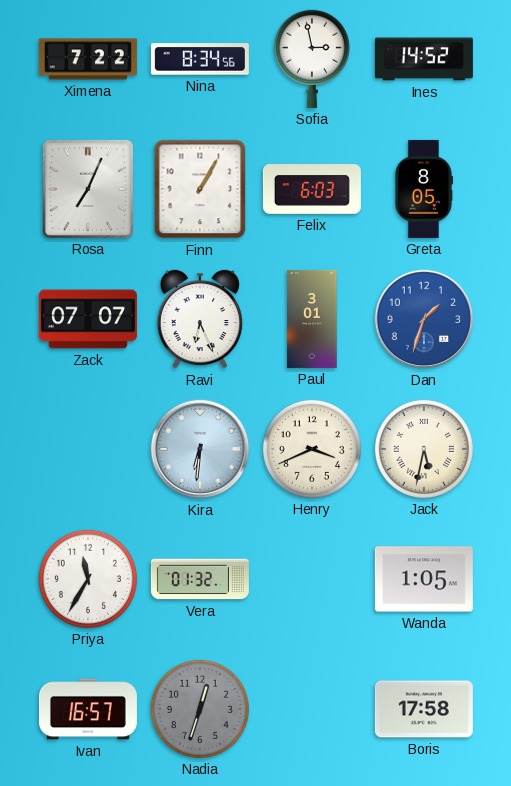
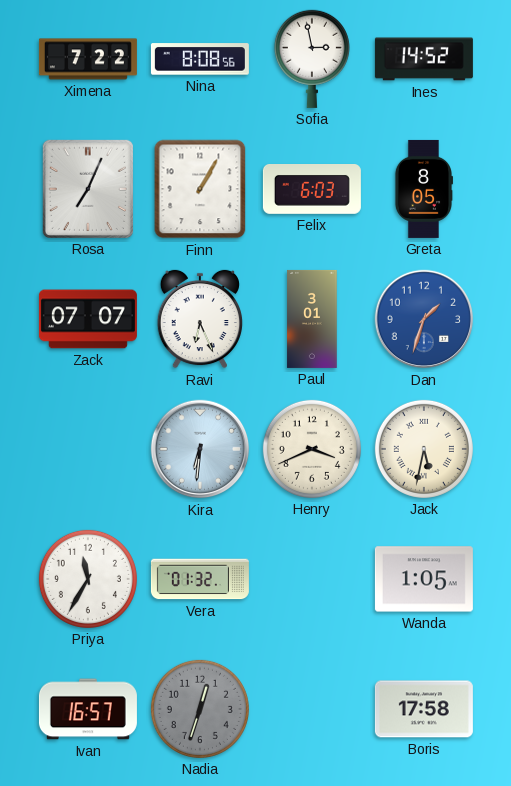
Nina: 8:34 -> 8:08
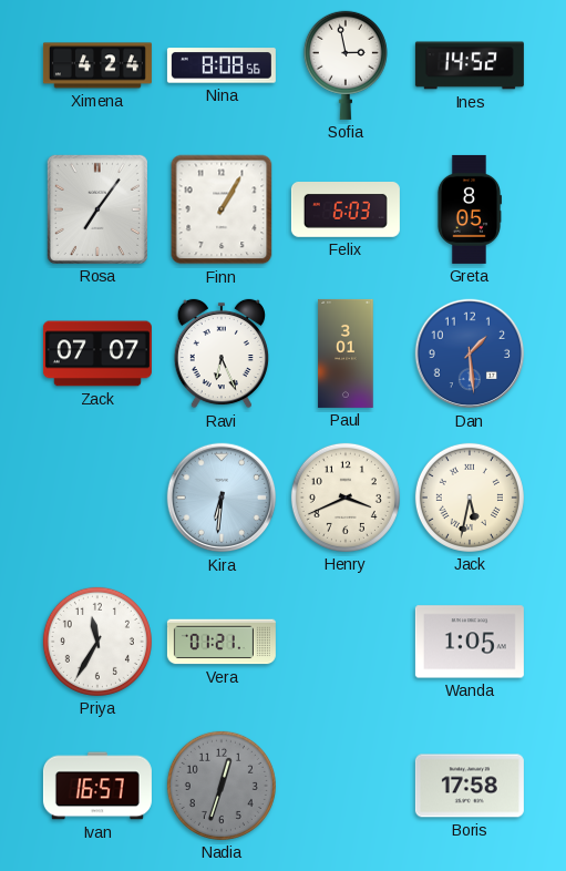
Ximena: 7:22 -> 4:24
Rosa: 7:04 -> 7:06
Dan: 1:33 -> 1:29
Vera: 01:32 -> 01:21
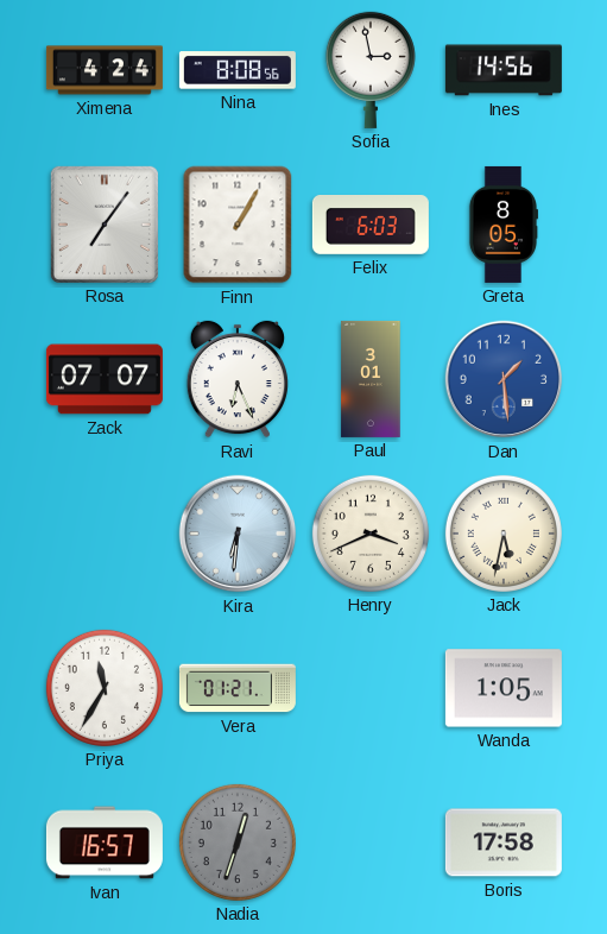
Ines: 14:52 -> 14:56
